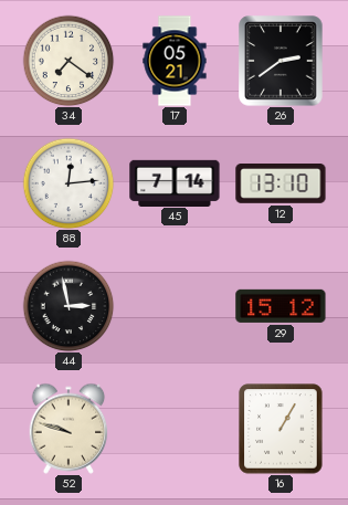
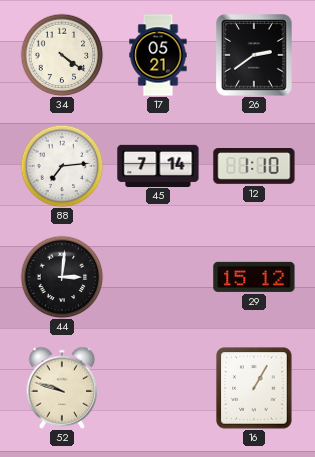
34: 7:21 -> 4:21
88: 12:14 -> 7:14
12: 13:10 -> 1:10
44: 2:58 -> 3:01
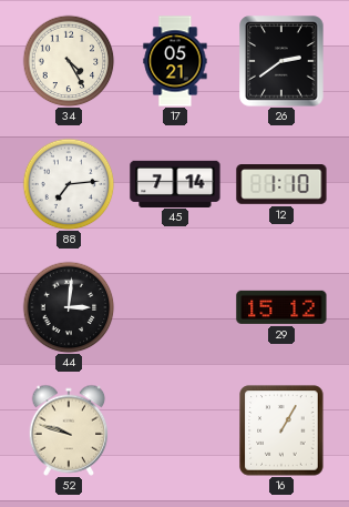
34: 4:21 -> 4:25
